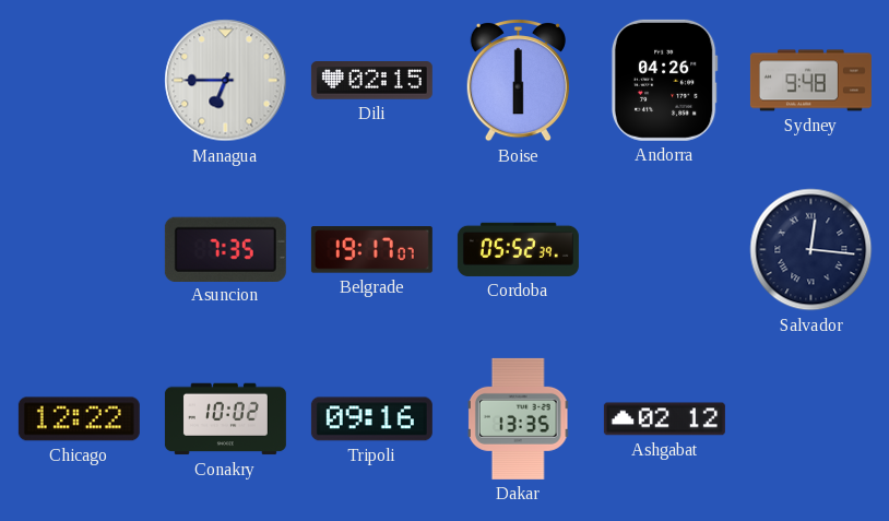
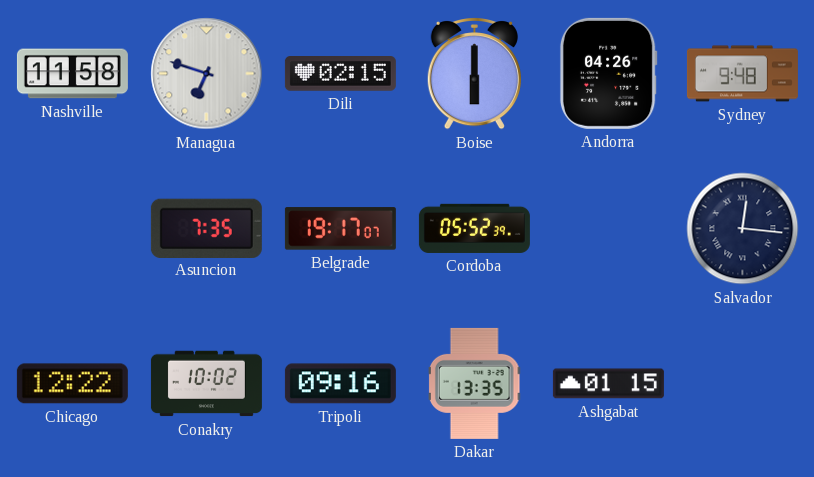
Nashville: none -> 11:58
Managua: 6:45 -> 6:48
Ashgabat: 02:12 -> 01:15
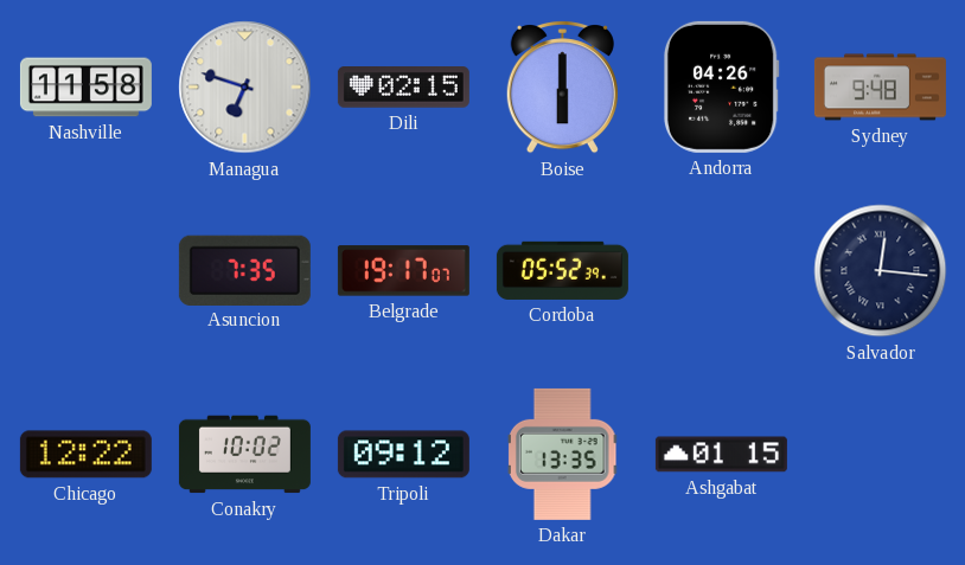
Tripoli: 09:16 -> 09:12
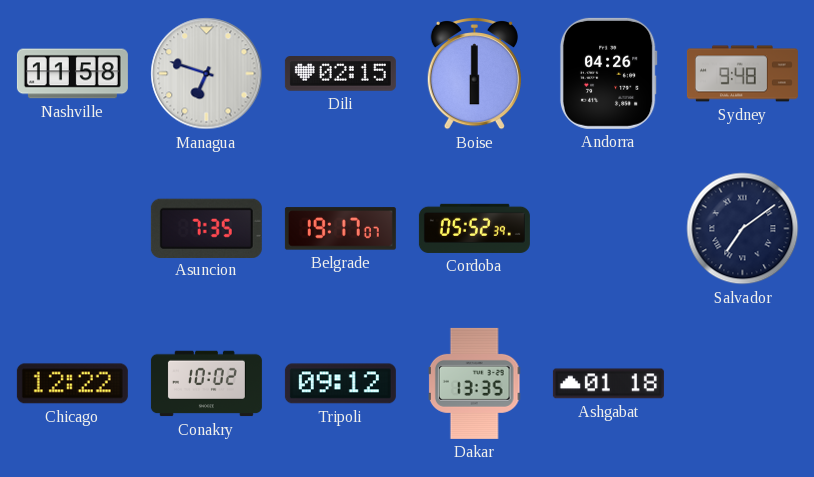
Salvador: 12:16 -> 7:09
Ashgabat: 01:15 -> 01:18
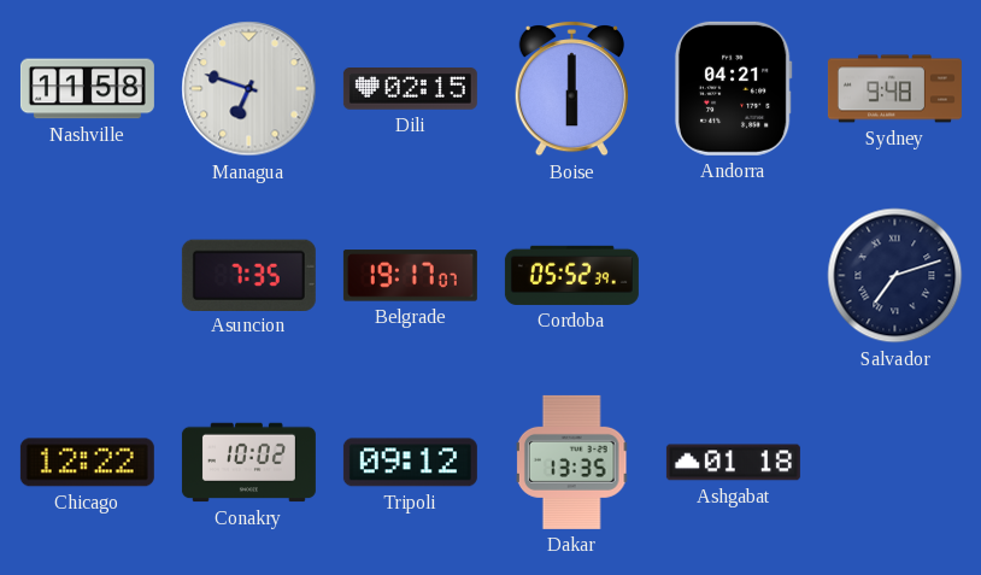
Andorra: 04:26 -> 04:21
Salvador: 7:09 -> 7:12
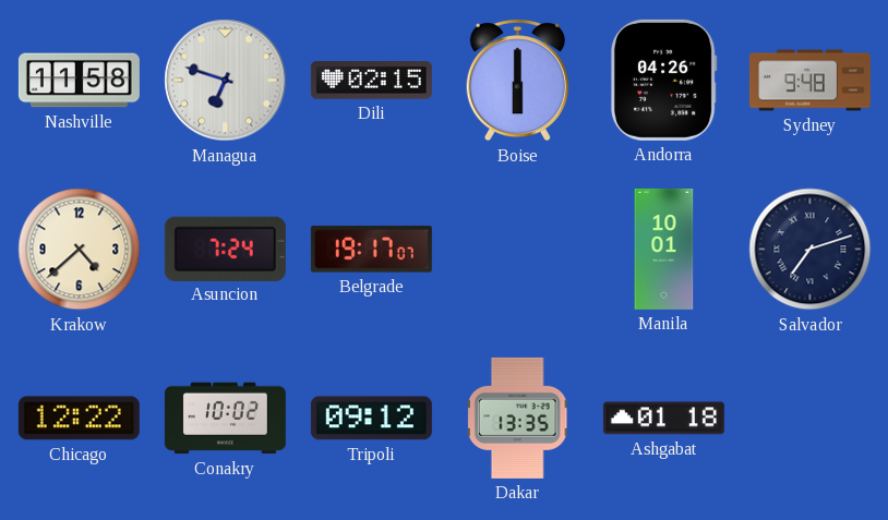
Andorra: 04:21 -> 04:26
Krakow: none -> 4:38
Asuncion: 7:35 -> 7:24
Cordoba: 05:52 -> none
Manila: none -> 10:01
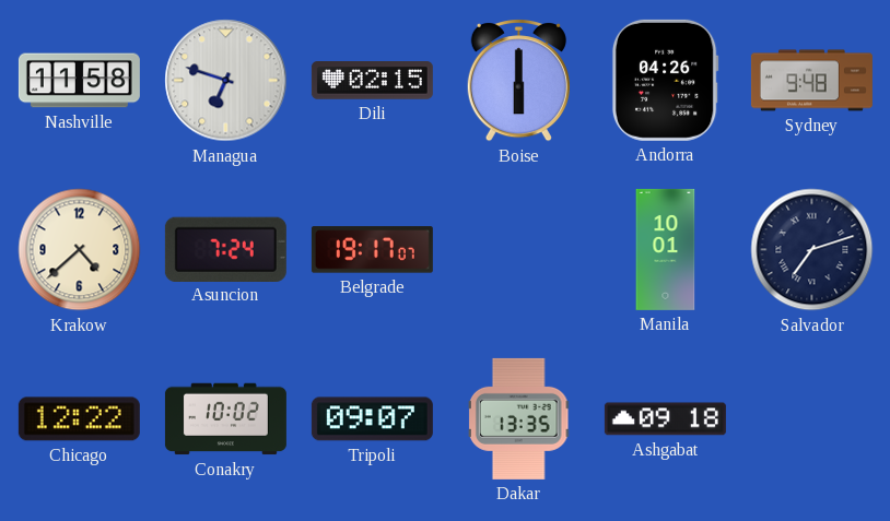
Tripoli: 09:12 -> 09:07
Ashgabat: 01:18 -> 09:18
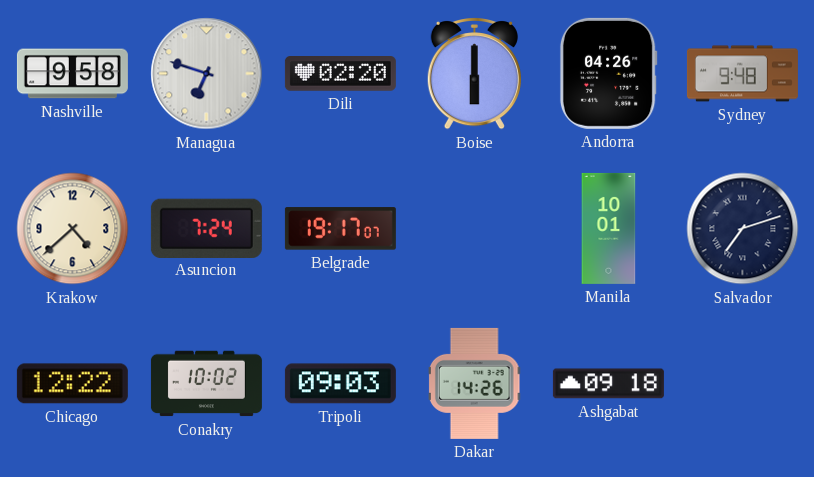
Nashville: 11:58 -> 9:58
Dili: 02:15 -> 02:20
Tripoli: 09:07 -> 09:03
Dakar: 13:35 -> 14:26
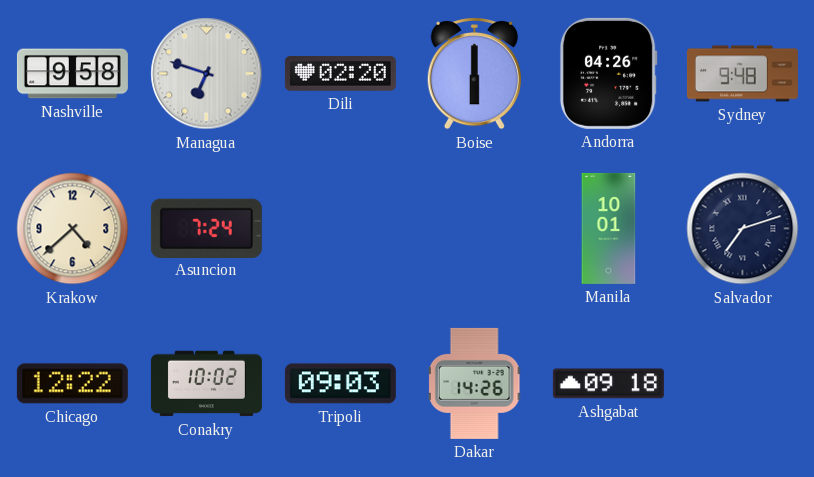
Belgrade: 19:17 -> none
